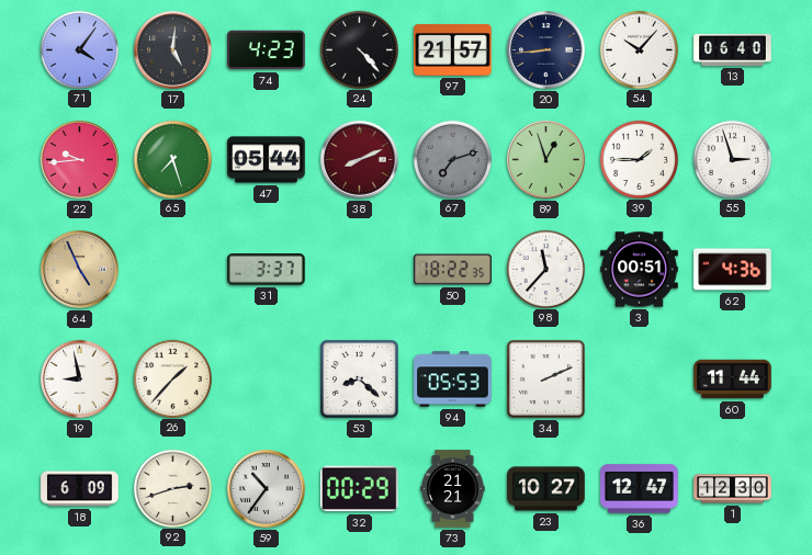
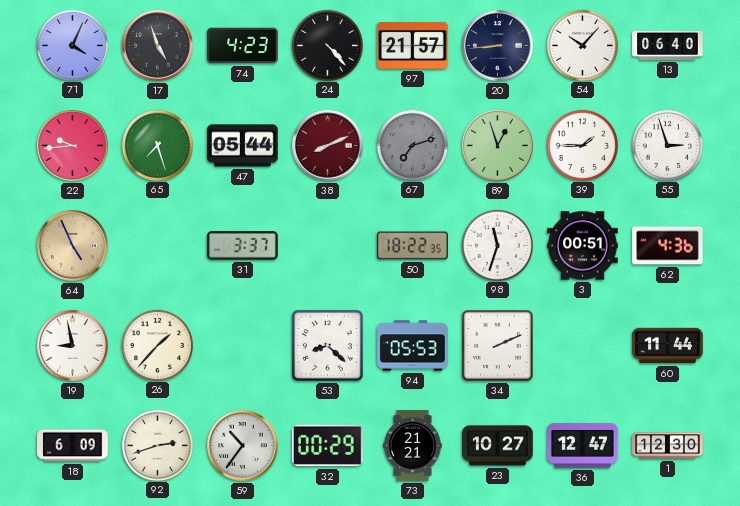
71: 4:06 -> 4:04
17: 5:01 -> 4:57
98: 11:37 -> 11:33
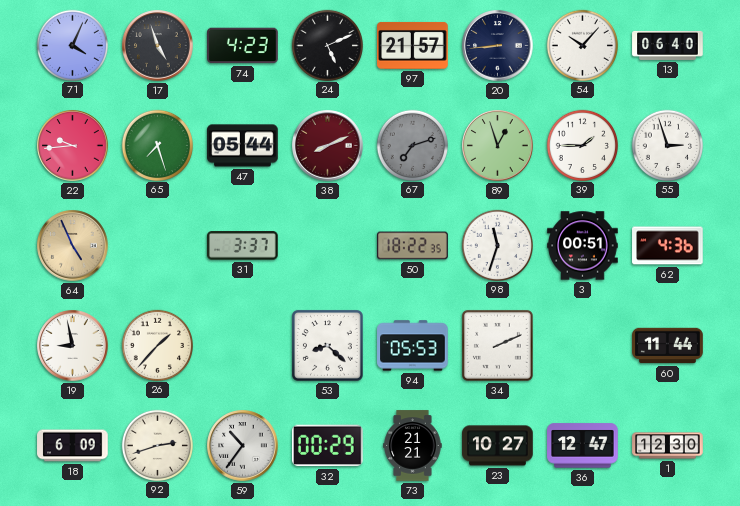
24: 4:23 -> 5:11
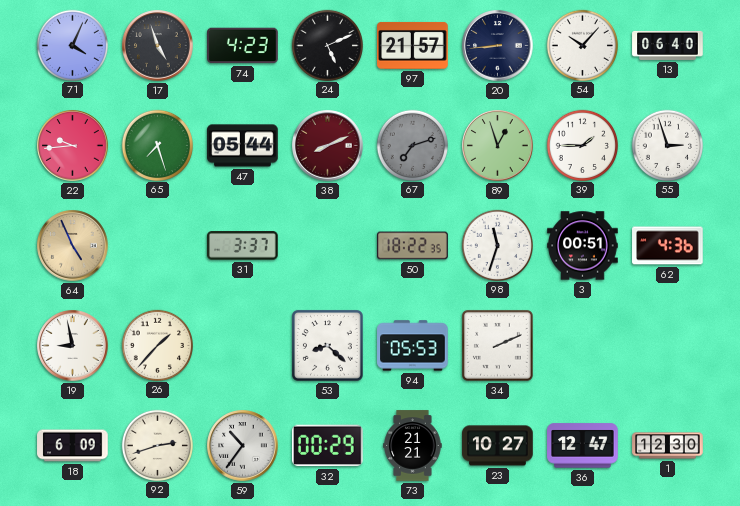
60: 11:44 -> none
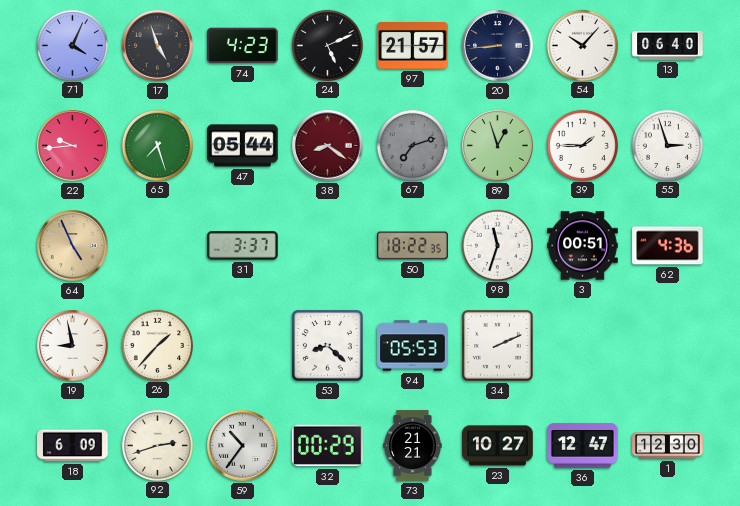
38: 8:11 -> 8:21
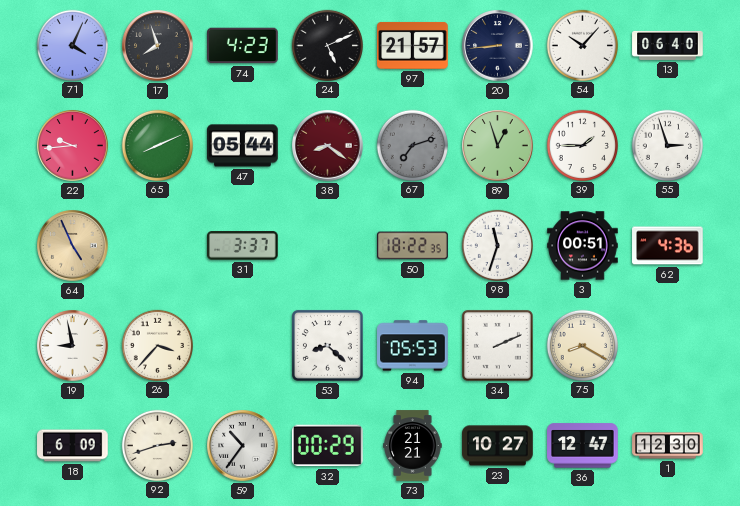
17: 4:57 -> 7:57
65: 7:27 -> 8:11
26: 1:37 -> 3:37
75: none -> 8:20
